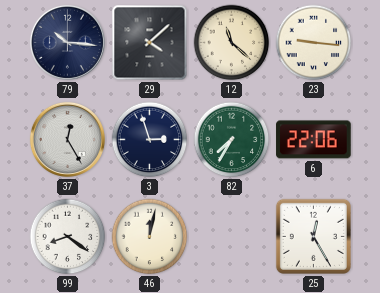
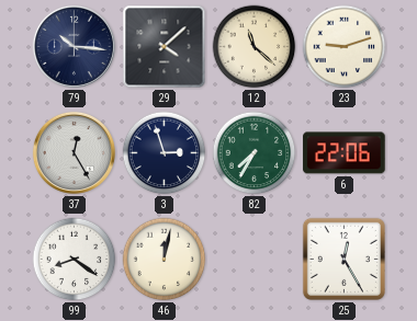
23: 9:16 -> 9:12
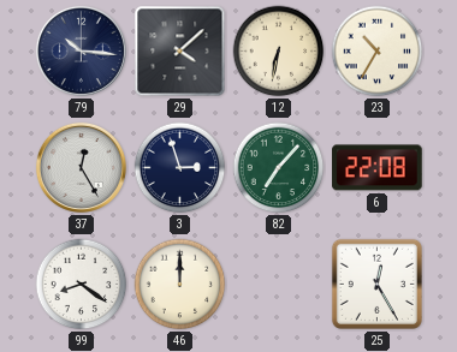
12: 11:22 -> 6:32
23: 9:12 -> 10:35
82: 7:35 -> 7:07
6: 22:06 -> 22:08
46: 12:02 -> 12:00
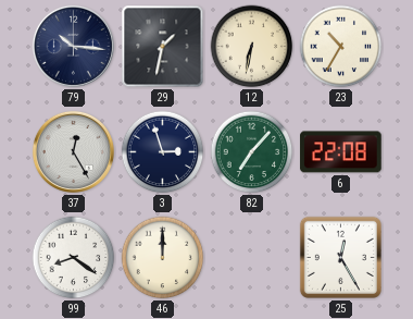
29: 4:08 -> 1:32
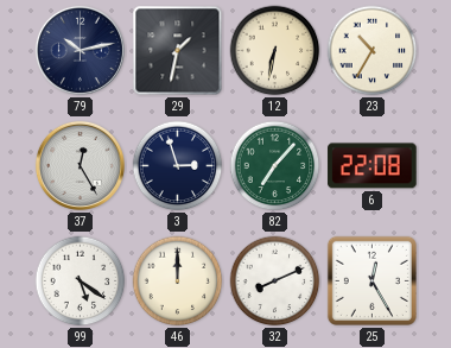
79: 10:16 -> 10:13
99: 8:21 -> 5:21
32: none -> 8:11
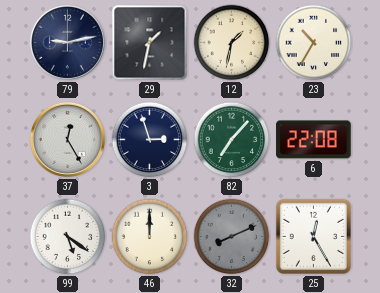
79: 10:13 -> 9:13
12: 6:32 -> 1:32
32 dial: white -> grey
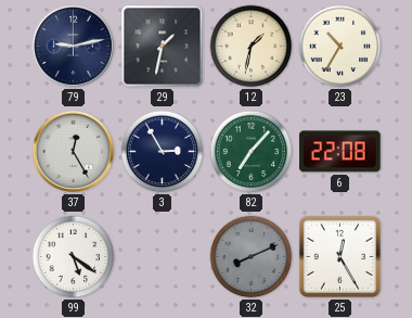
3: 2:57 -> 2:55
46: 12:00 -> none
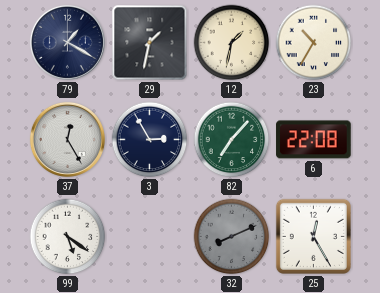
79: 9:13 -> 1:20
